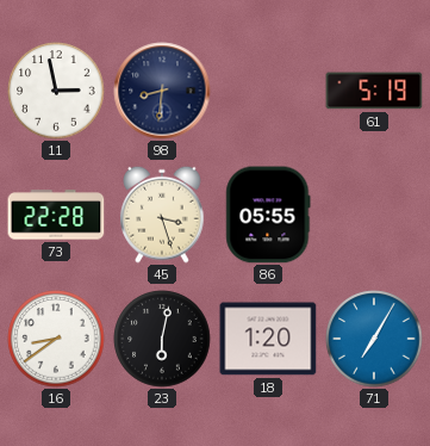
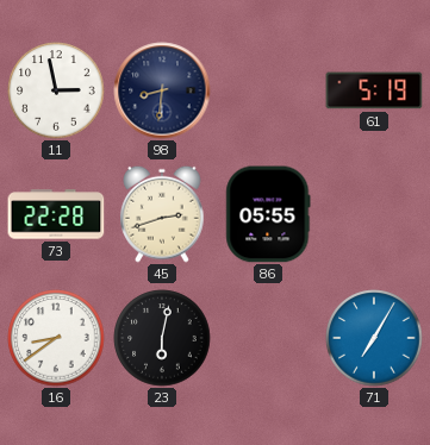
45: 3:27 -> 2:42
18: 1:20 -> none
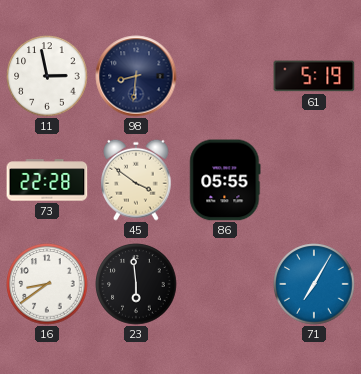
45: 2:42 -> 3:51
23: 6:02 -> 5:59
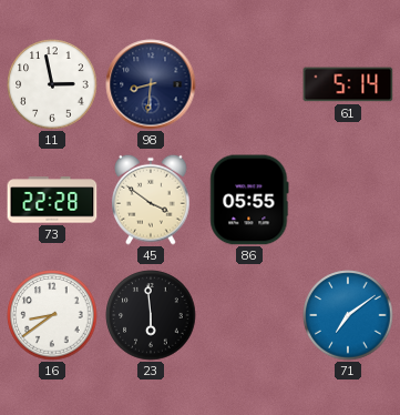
61: 5:19 -> 5:14
71: 7:05 -> 7:09
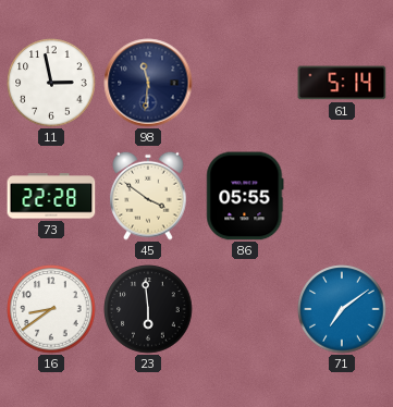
98: 8:31 -> 11:31
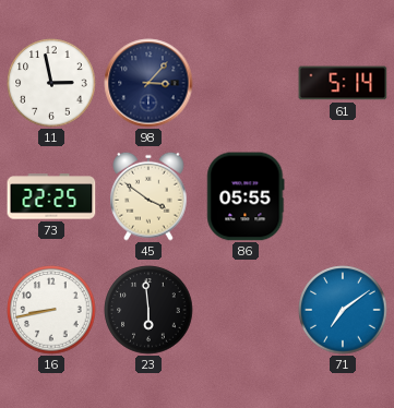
98: 11:31 -> 3:07
73: 22:28 -> 22:25
16: 8:39 -> 8:43
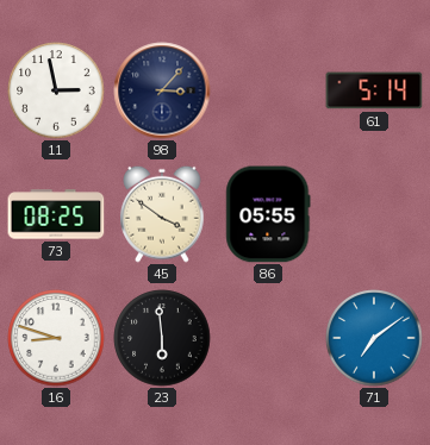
73: 22:25 -> 08:25
16: 8:43 -> 8:48
